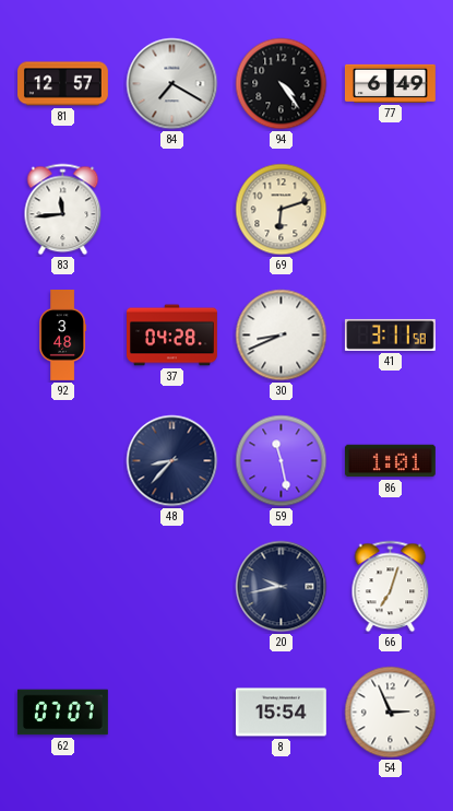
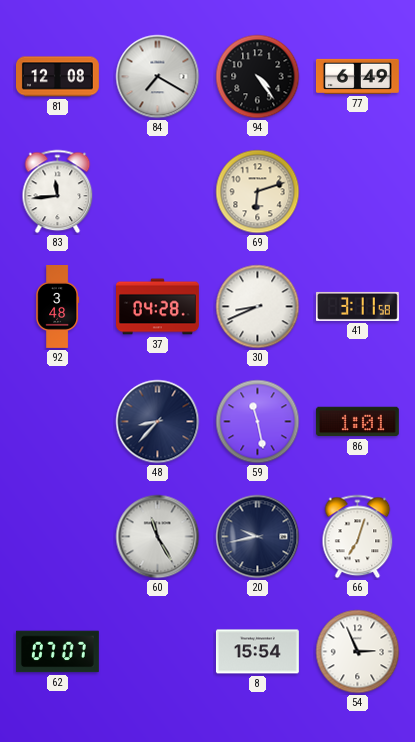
81: 12:57 -> 12:08
60: none -> 11:25
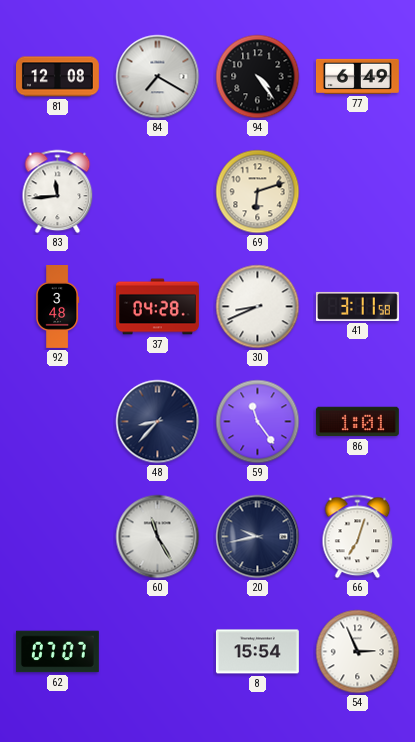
59: 11:28 -> 11:24
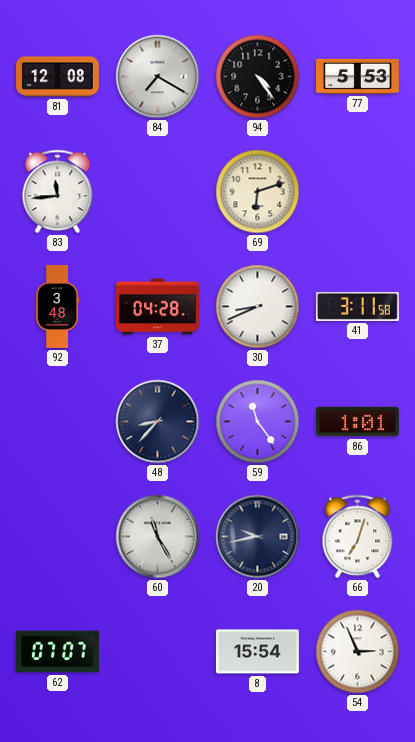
77: 6:49 -> 5:53
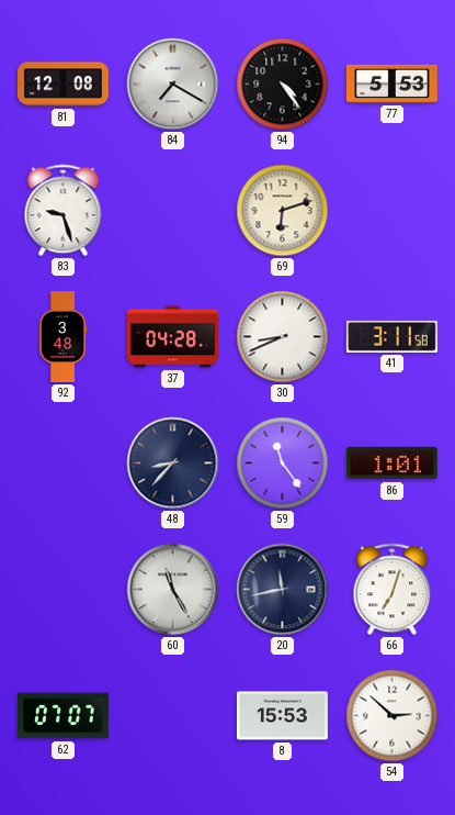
83: 11:44 -> 9:27
20: 9:43 -> 11:43
8: 15:54 -> 15:53
54: 2:56 -> 2:52
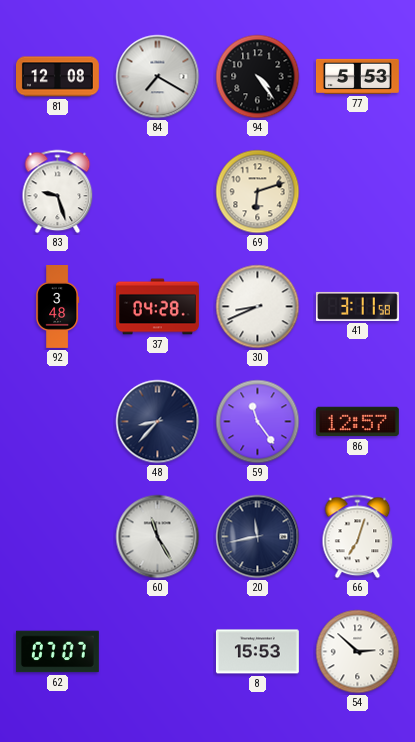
86: 1:01 -> 12:57
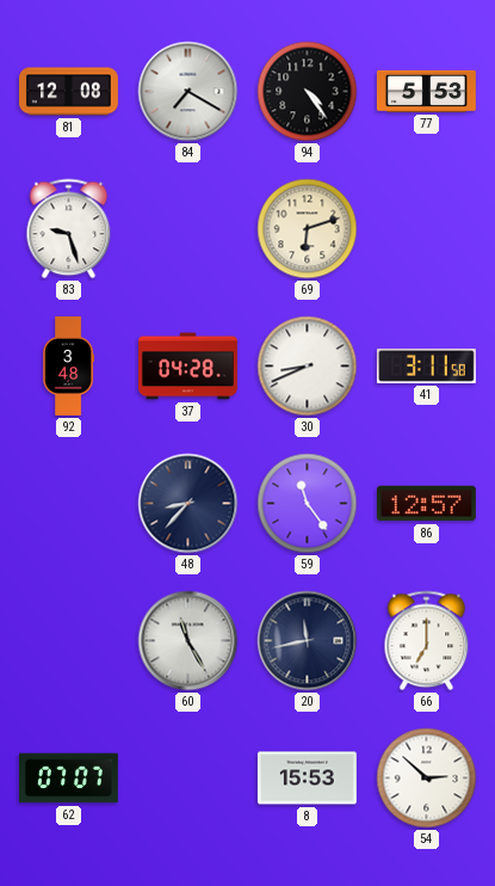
66: 7:03 -> 7:00
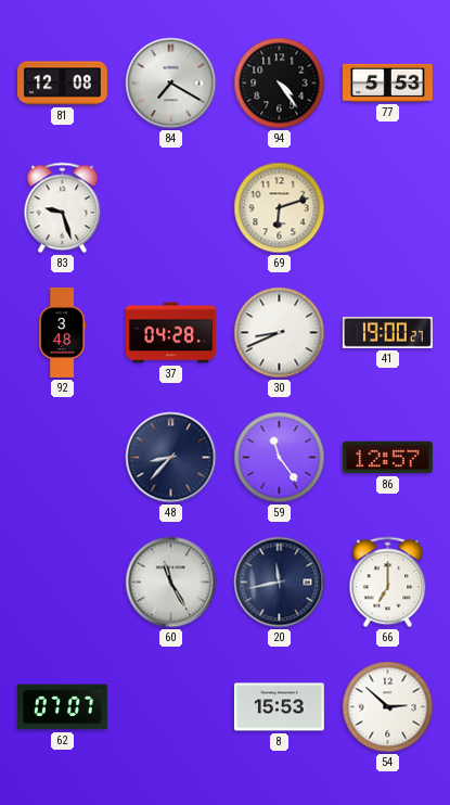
41: 3:11 -> 19:00
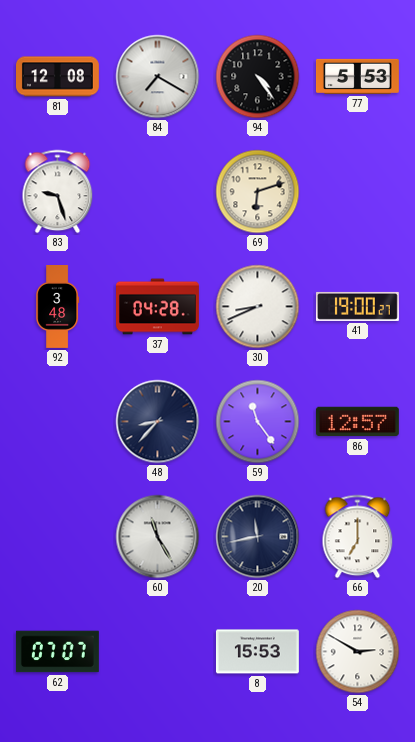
54: 2:52 -> 2:50
